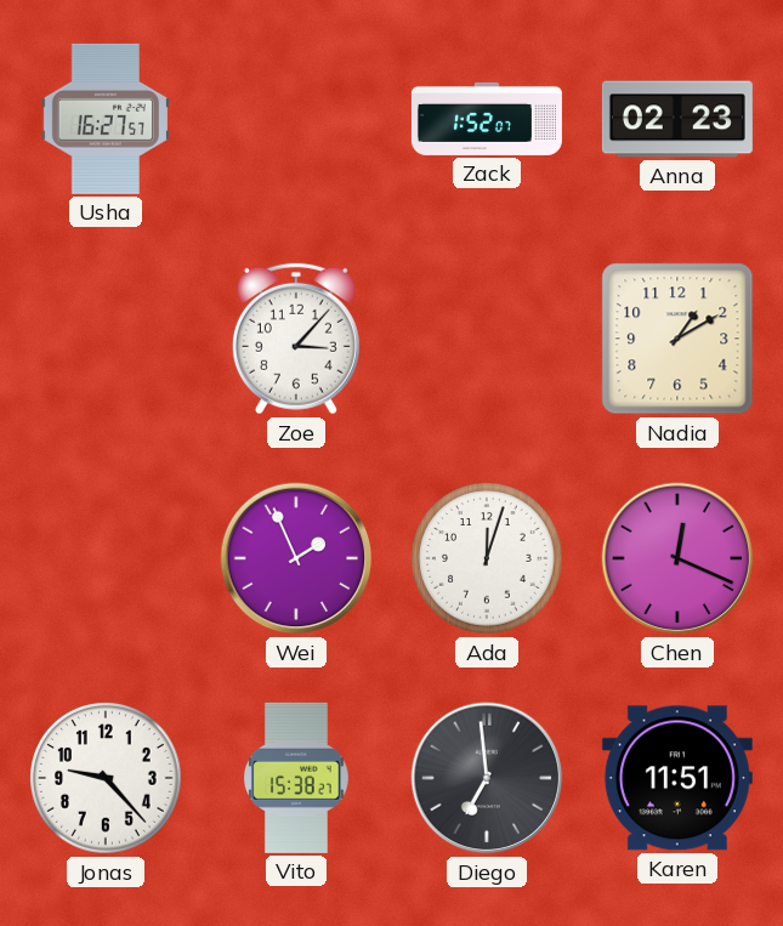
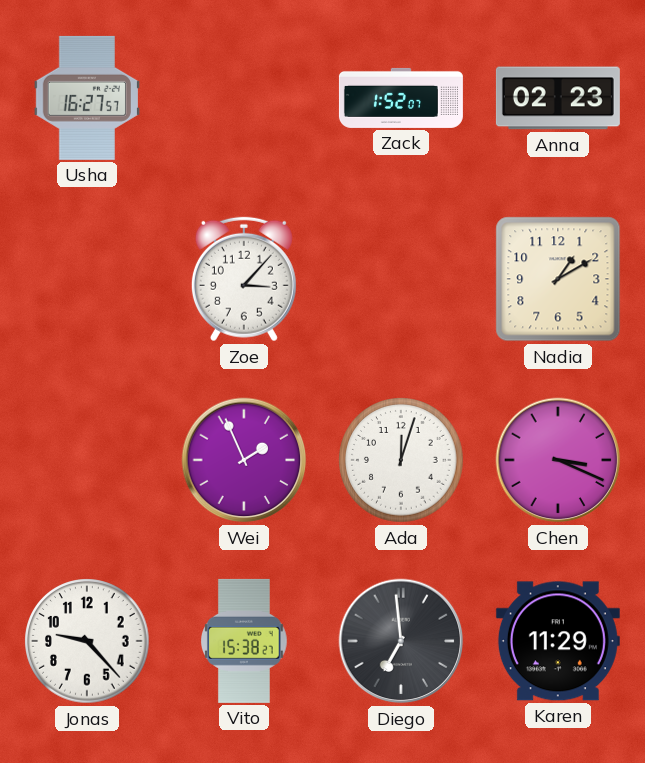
Chen: 12:19 -> 3:19
Karen: 11:51 -> 11:29
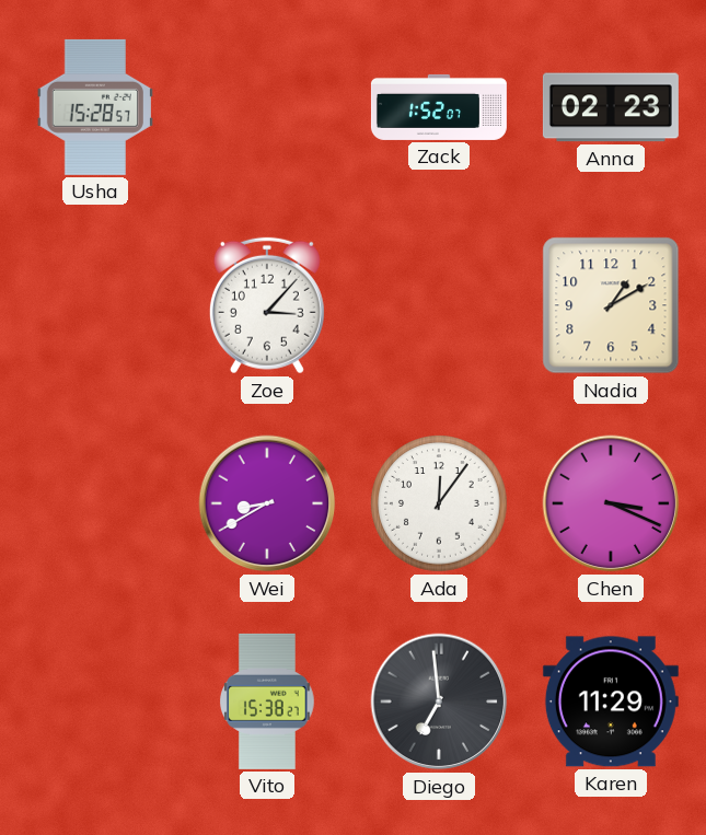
Usha: 16:27 -> 15:28
Wei: 1:56 -> 8:40
Ada: 12:03 -> 12:06
Jonas: 9:23 -> none
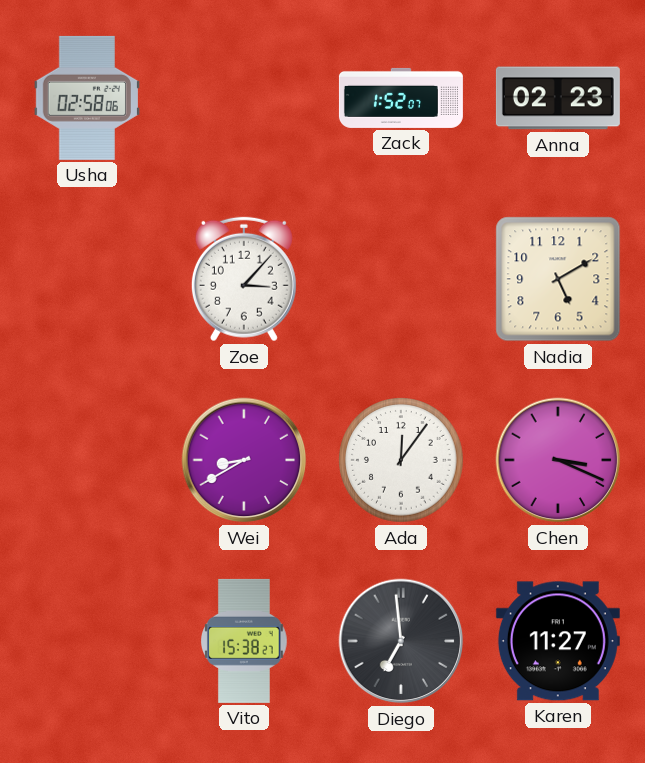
Usha: 15:28 -> 02:58
Nadia: 1:10 -> 5:10
Karen: 11:29 -> 11:27
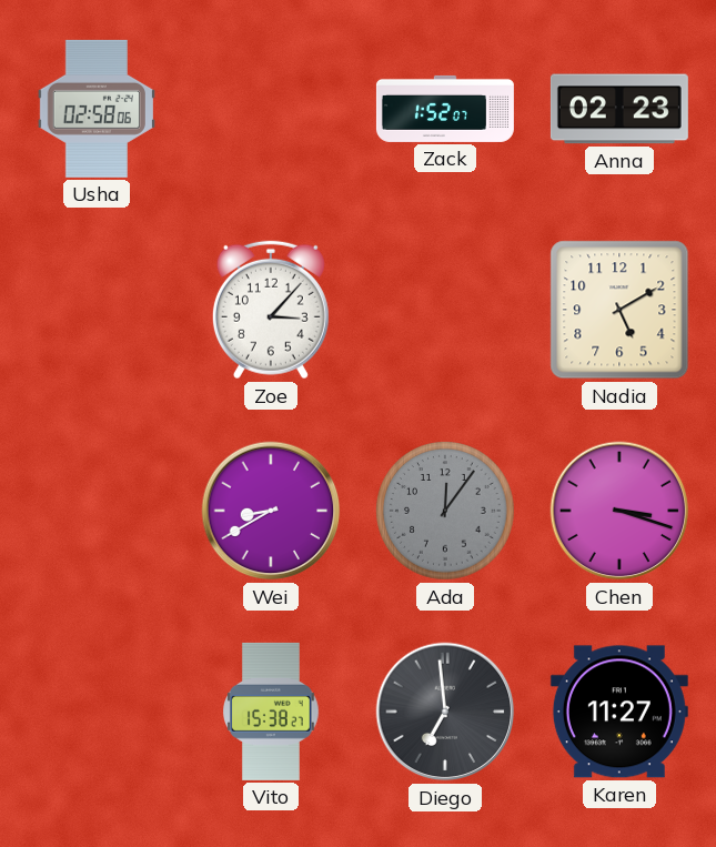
Ada dial: white -> grey
Chen: 3:19 -> 3:18
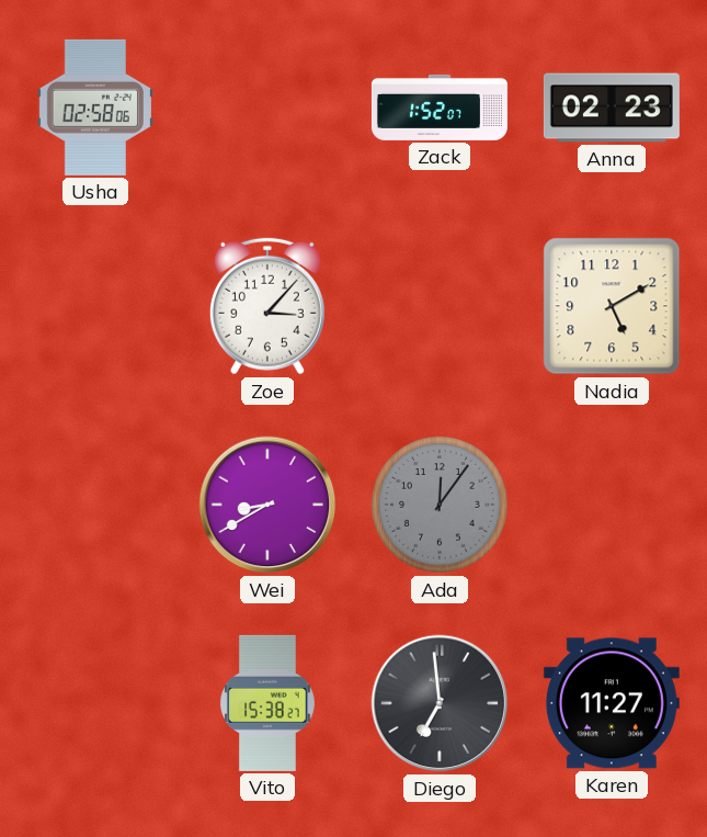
Chen: 3:18 -> none
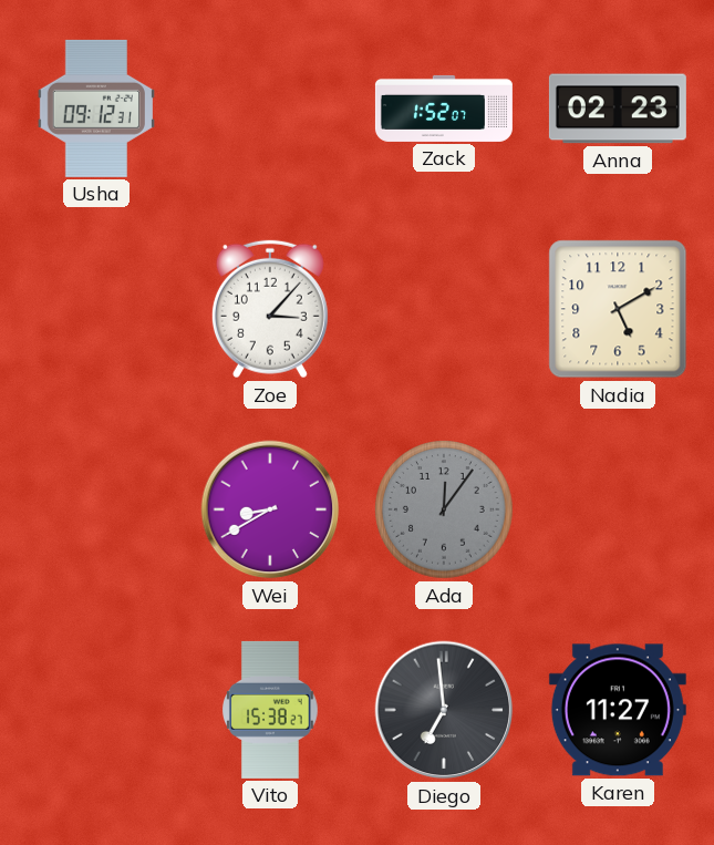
Usha: 02:58 -> 09:12
